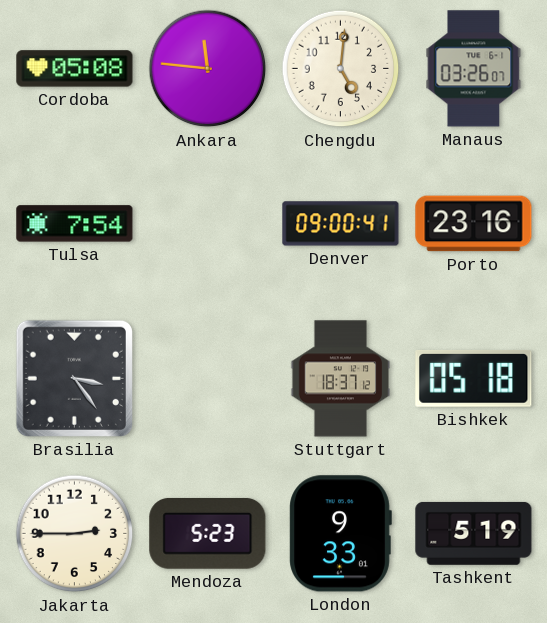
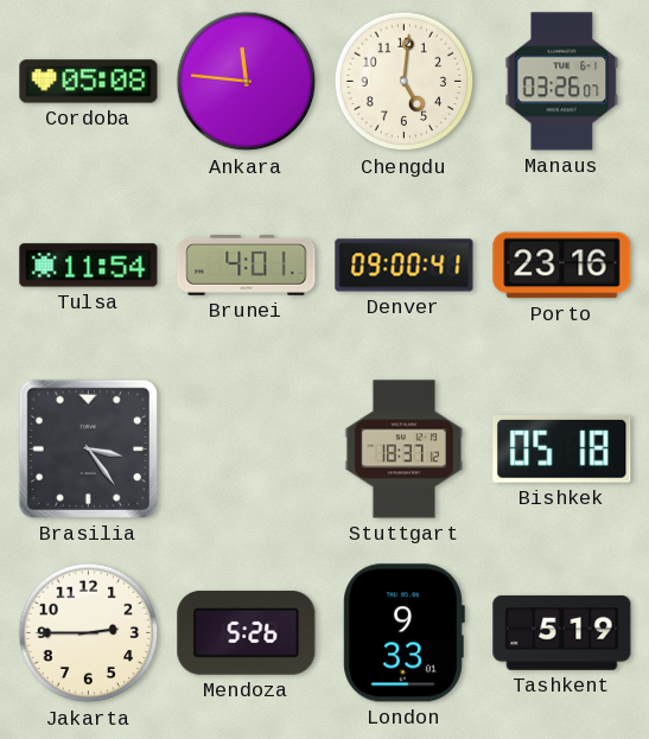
Tulsa: 7:54 -> 11:54
Brunei: none -> 4:01
Mendoza: 5:23 -> 5:26
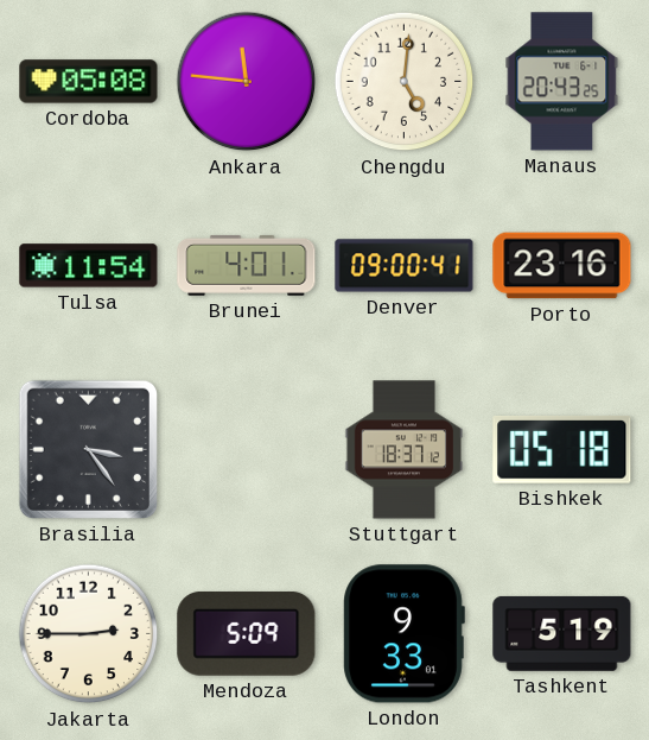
Manaus: 03:26 -> 20:43
Mendoza: 5:26 -> 5:09
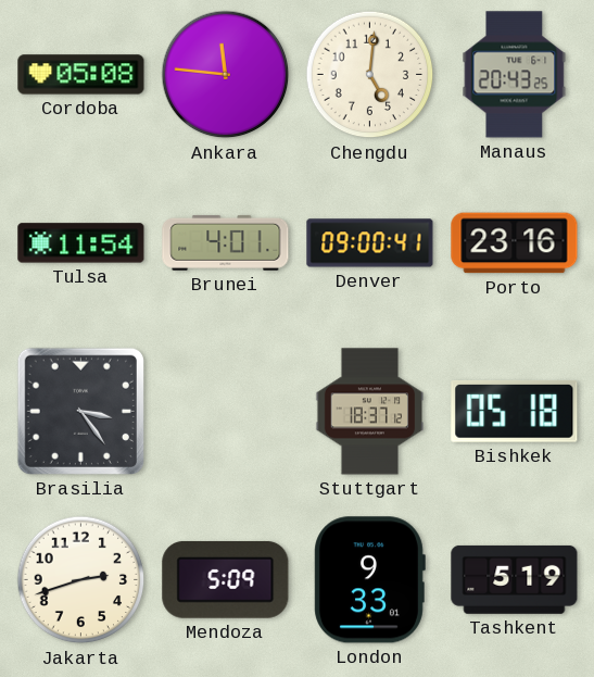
Jakarta: 2:45 -> 2:42
